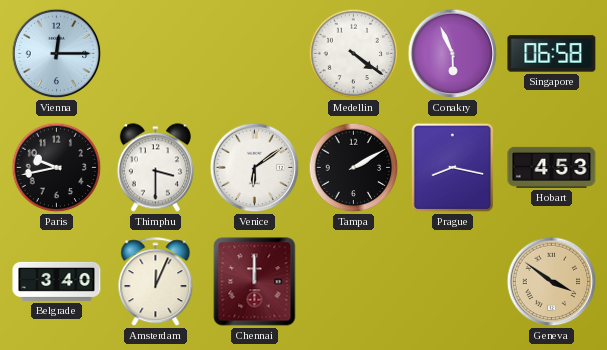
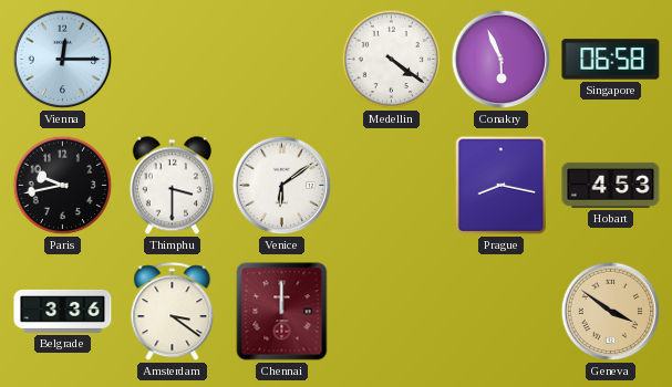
Tampa: 2:10 -> none
Belgrade: 3:40 -> 3:36
Amsterdam: 12:04 -> 3:21
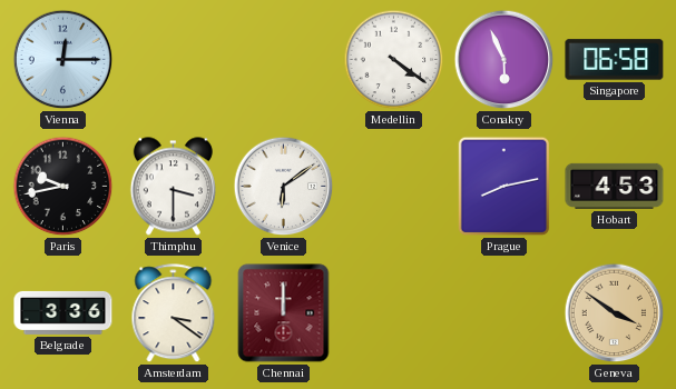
Prague: 8:17 -> 8:13
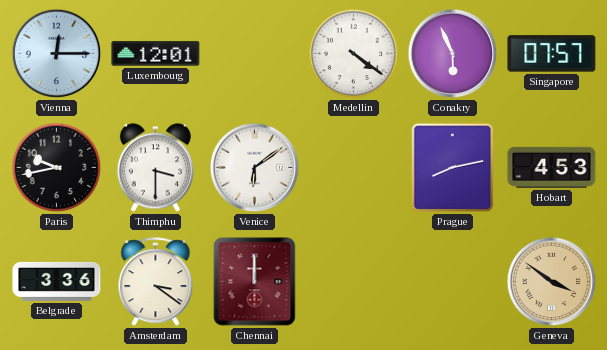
Luxembourg: none -> 12:01
Singapore: 06:58 -> 07:57
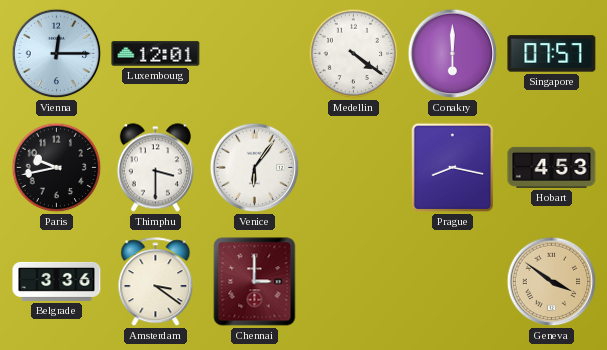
Conakry: 5:56 -> 6:00
Venice: 6:09 -> 6:06
Prague: 8:13 -> 8:17
Chennai: 12:00 -> 3:00
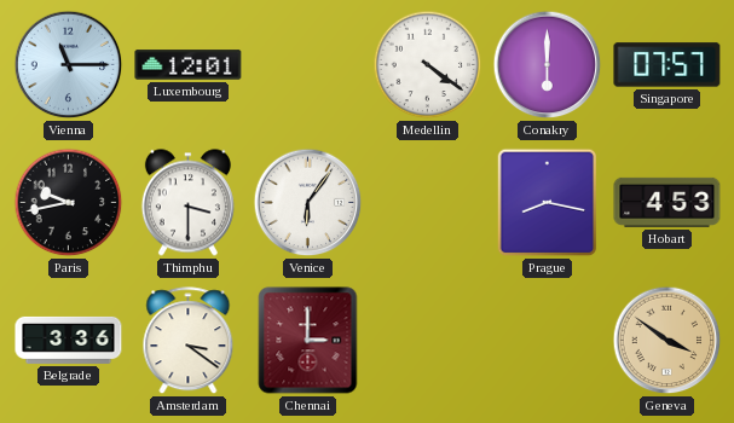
Vienna: 12:15 -> 11:15
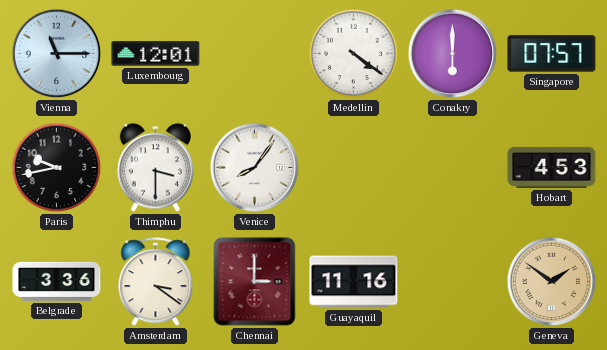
Venice: 6:06 -> 8:06
Prague: 8:17 -> none
Guayaquil: none -> 11:16
Geneva: 3:51 -> 1:51
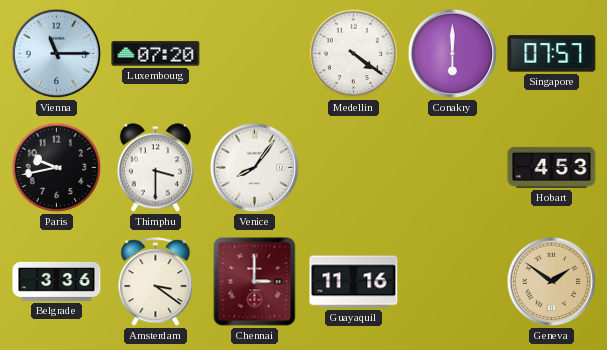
Luxembourg: 12:01 -> 07:20
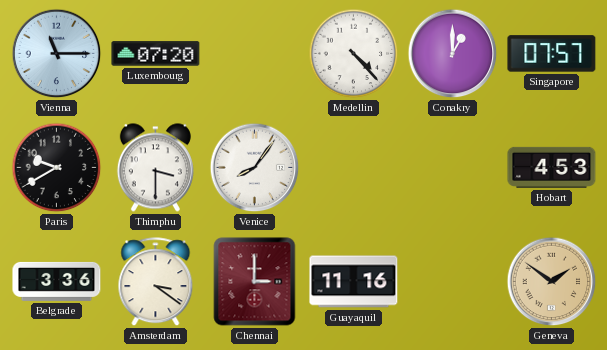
Medellin: 4:21 -> 4:23
Conakry: 6:00 -> 1:00
Paris: 9:43 -> 9:40
